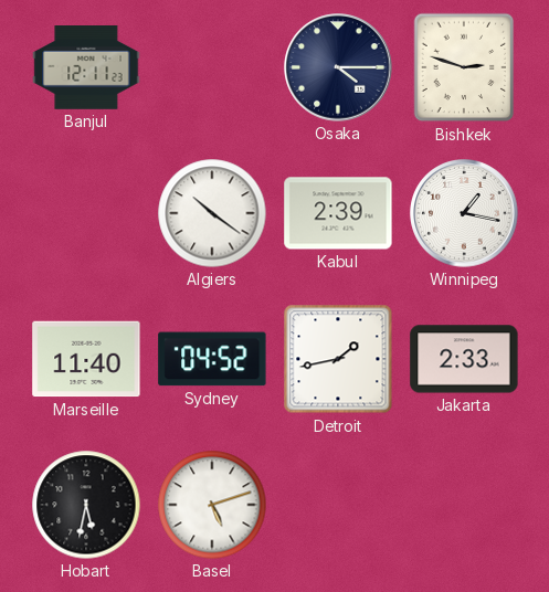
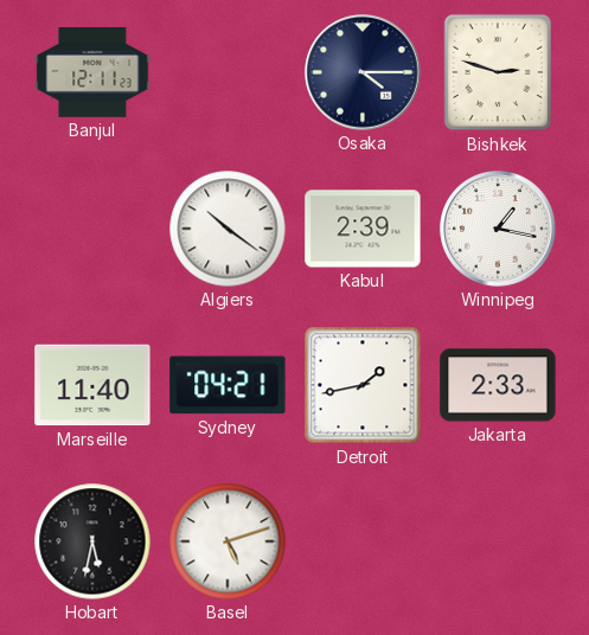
Sydney: 04:52 -> 04:21
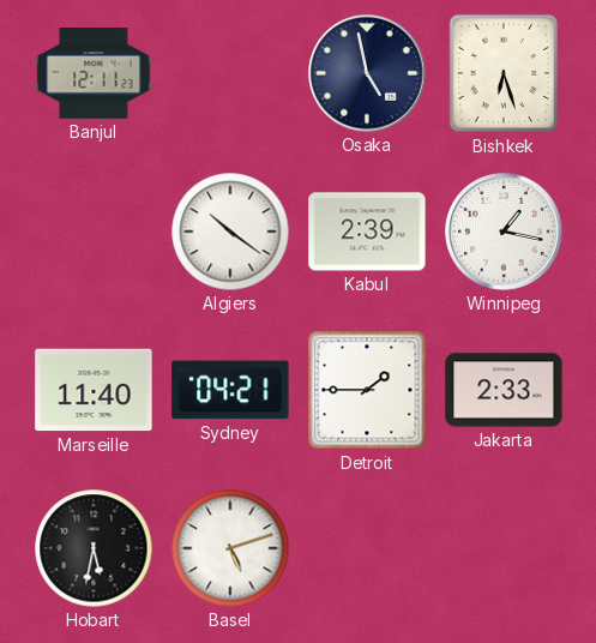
Osaka: 4:15 -> 4:58
Bishkek: 2:48 -> 6:27
Detroit: 1:43 -> 1:45
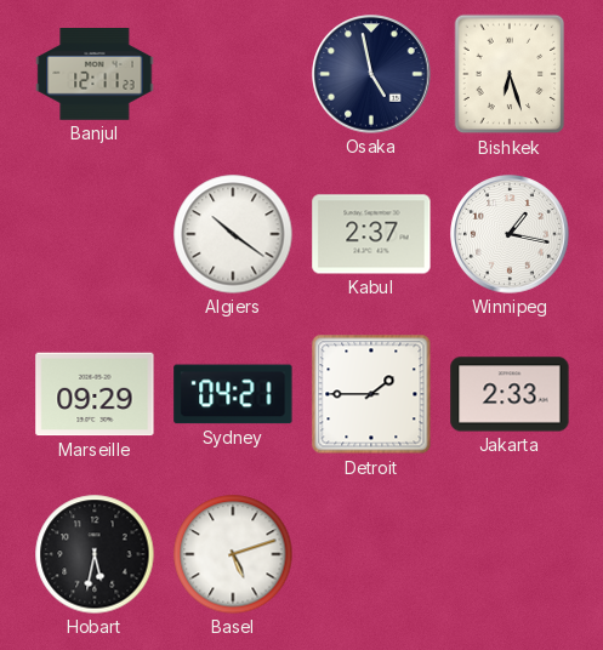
Kabul: 2:39 -> 2:37
Marseille: 11:40 -> 09:29
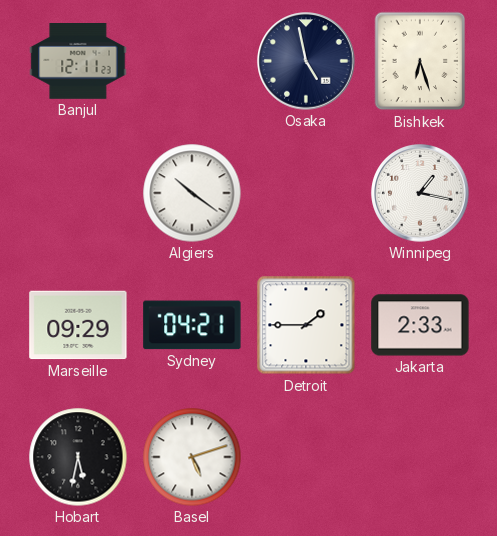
Kabul: 2:37 -> none
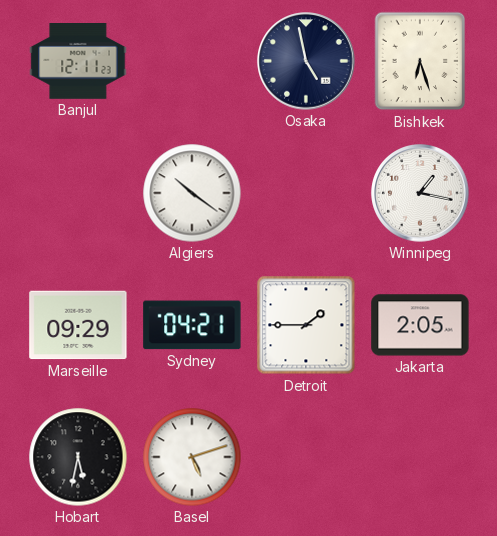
Jakarta: 2:33 -> 2:05
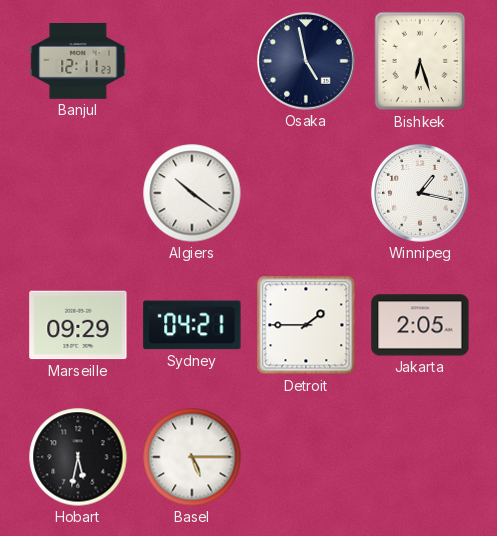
Basel: 5:12 -> 5:15
